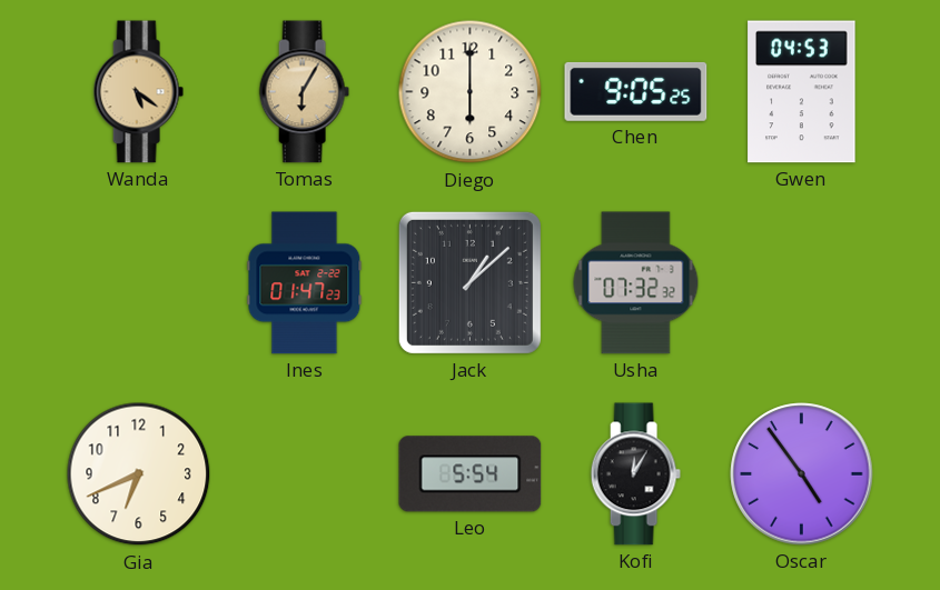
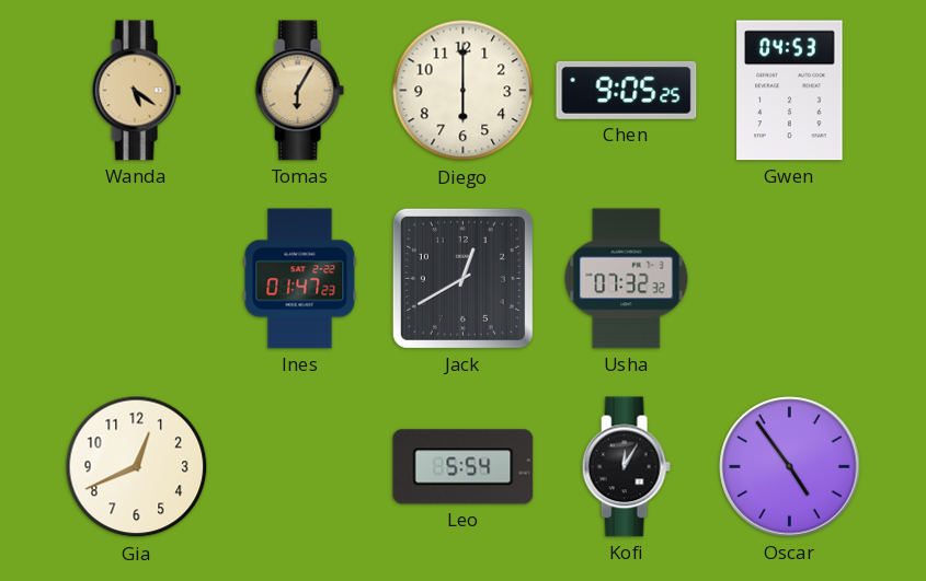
Jack: 1:08 -> 12:40
Gia: 6:41 -> 12:41
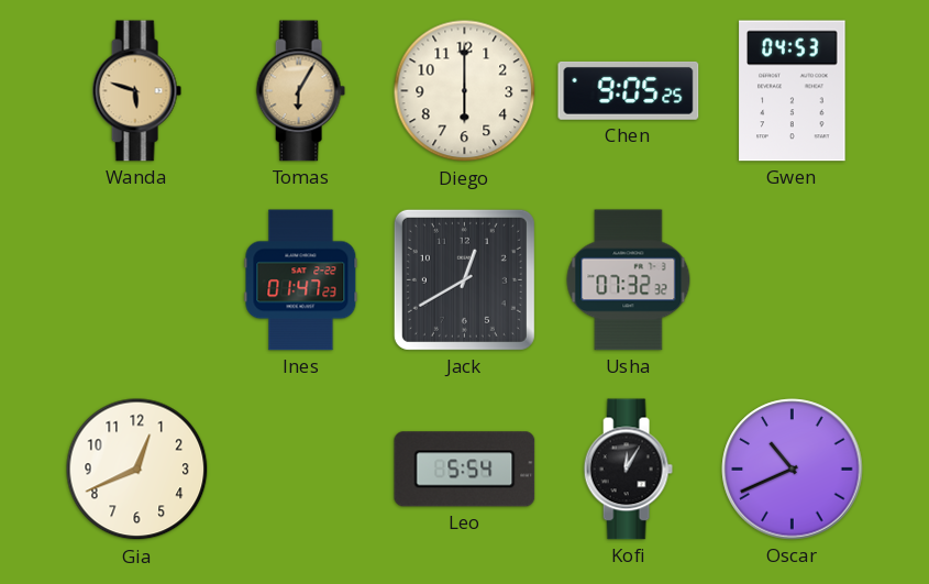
Wanda: 5:21 -> 5:48
Oscar: 4:54 -> 10:41
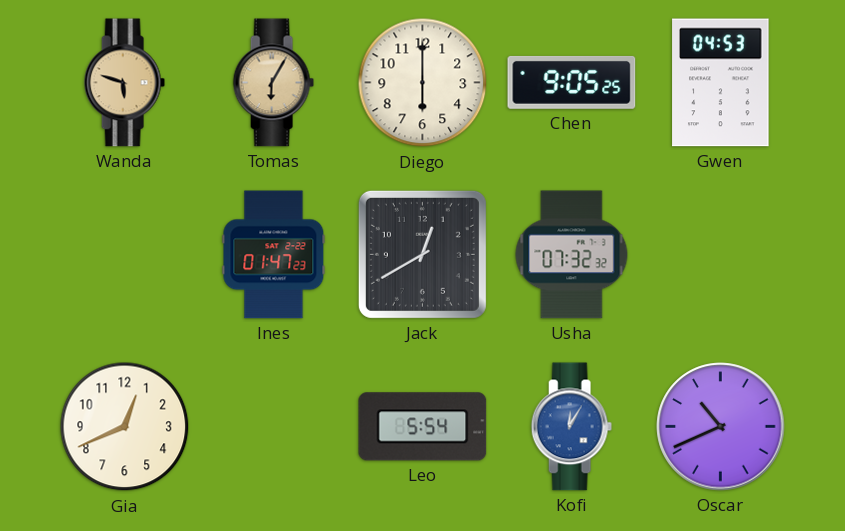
Kofi dial: black -> blue
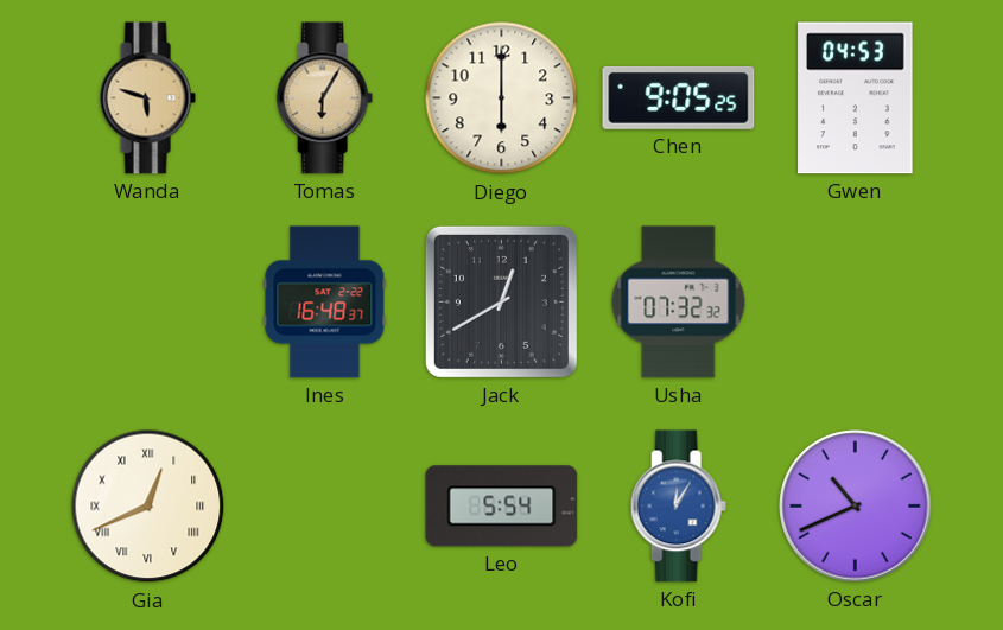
Ines: 01:47 -> 16:48
Gia numerals: Arabic -> Roman
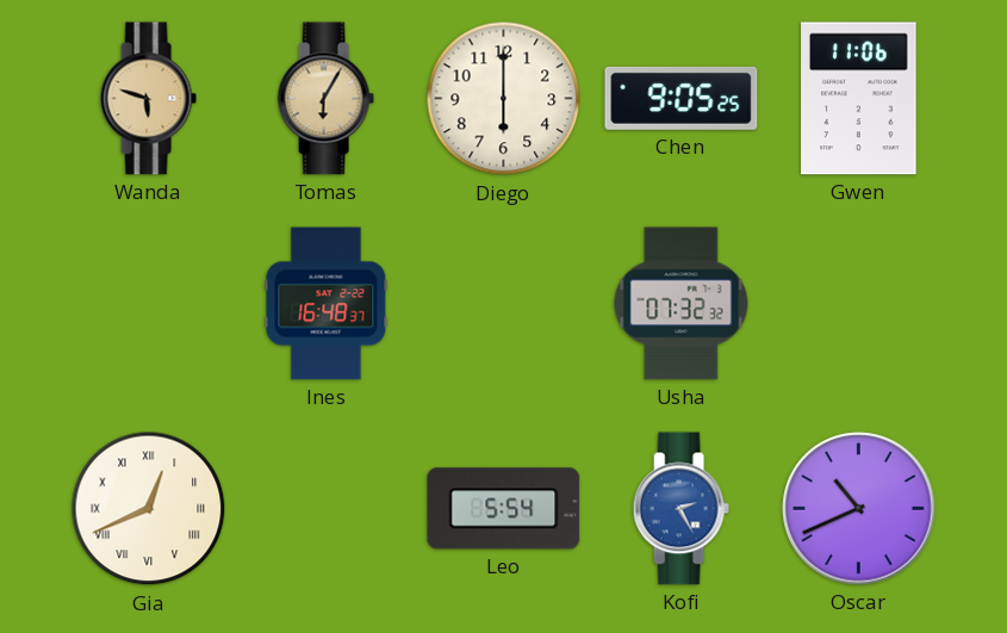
Gwen: 04:53 -> 11:06
Jack: 12:40 -> none
Kofi: 12:05 -> 2:25
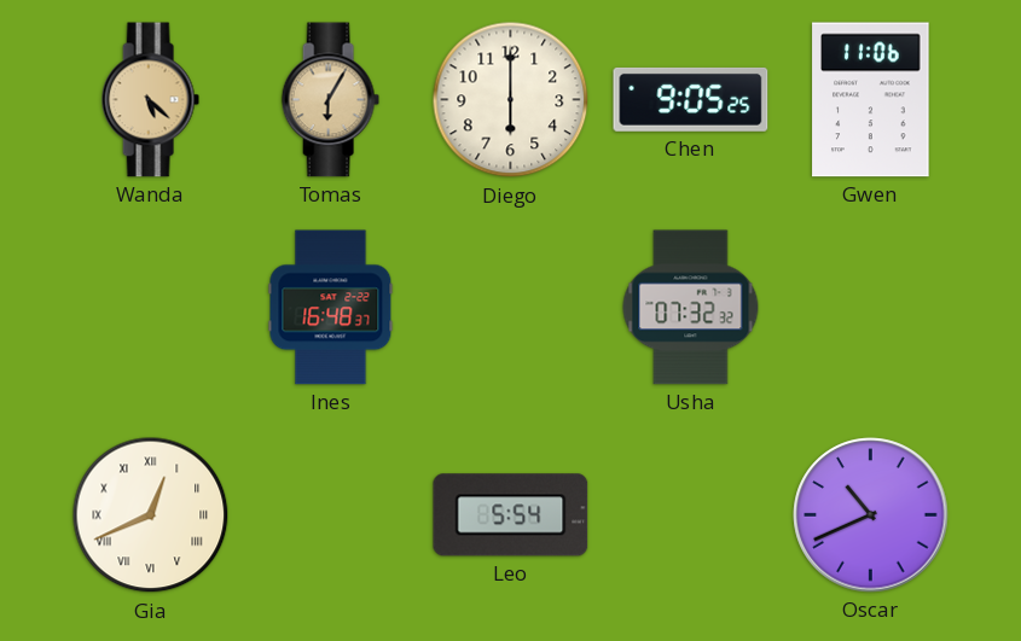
Wanda: 5:48 -> 5:22
Kofi: 2:25 -> none
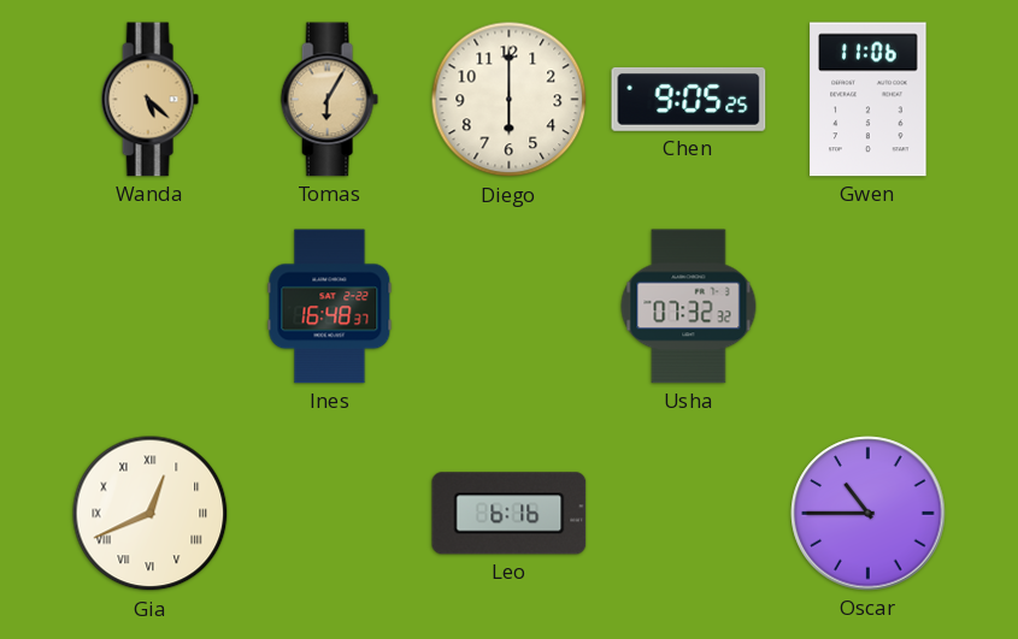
Leo: 5:54 -> 6:16
Oscar: 10:41 -> 10:45
